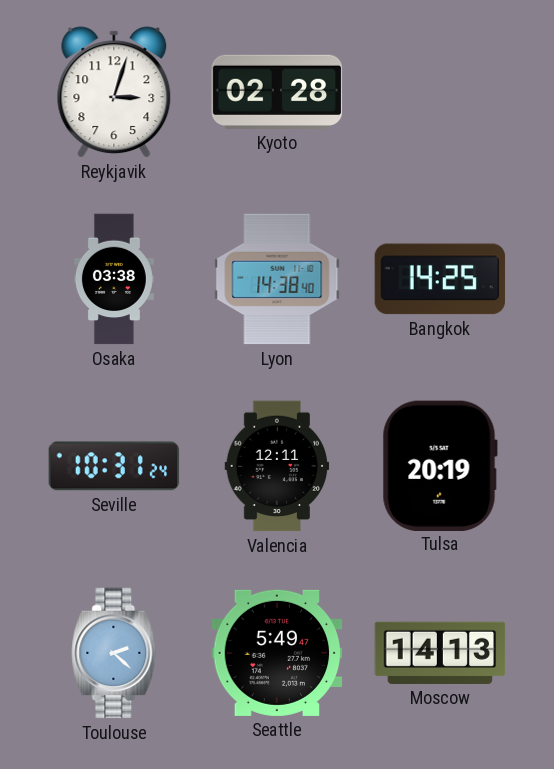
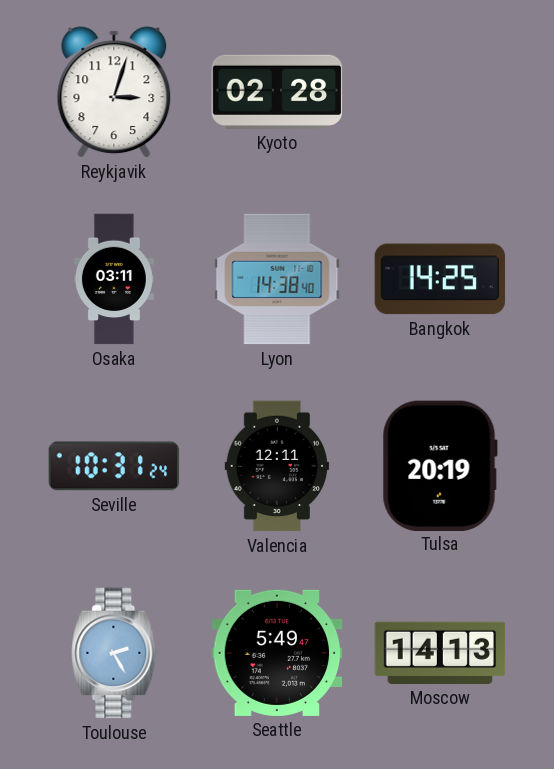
Osaka: 03:38 -> 03:11
Toulouse: 2:22 -> 2:25
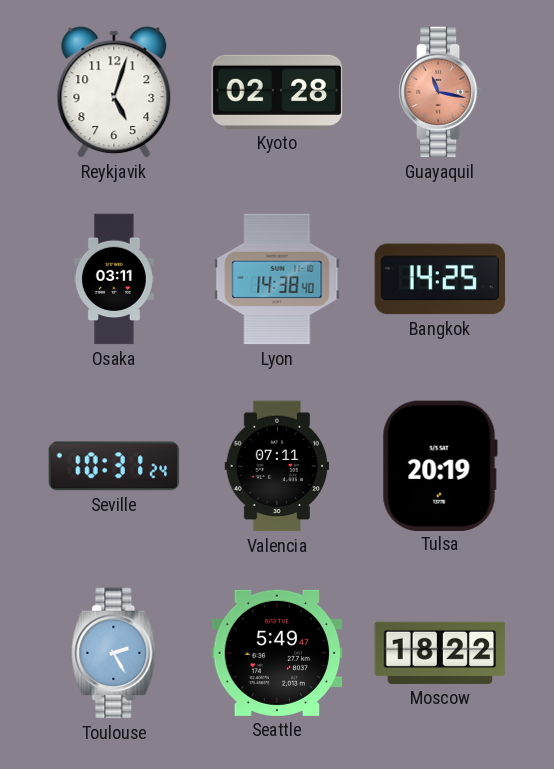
Reykjavik: 3:03 -> 5:03
Guayaquil: none -> 11:17
Valencia: 12:11 -> 07:11
Moscow: 14:13 -> 18:22
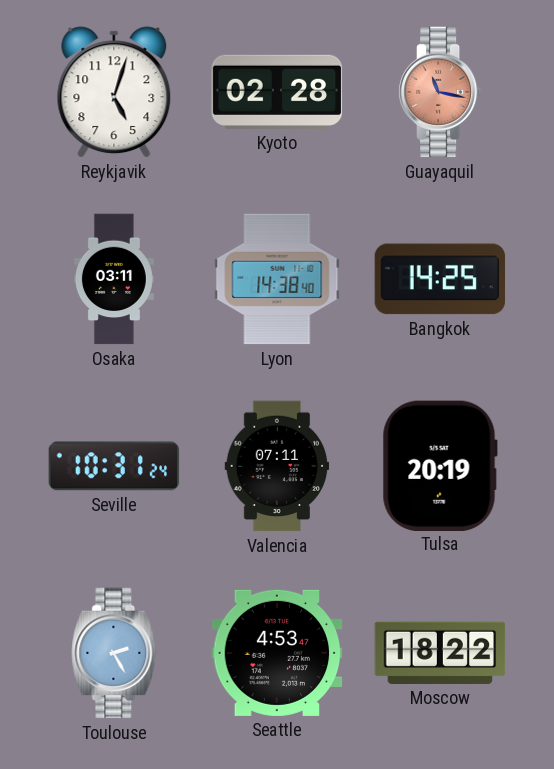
Seattle: 5:49 -> 4:53
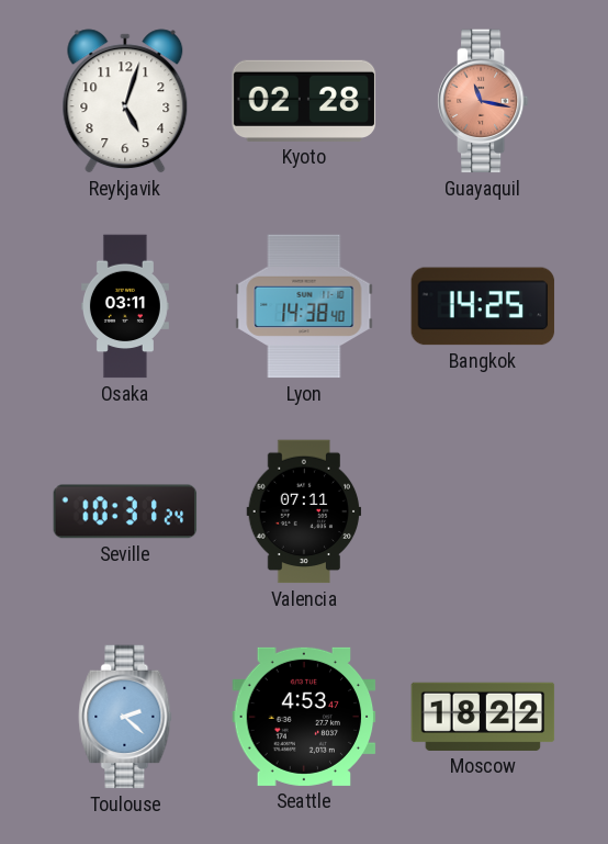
Tulsa: 20:19 -> none
Toulouse: 2:25 -> 2:22
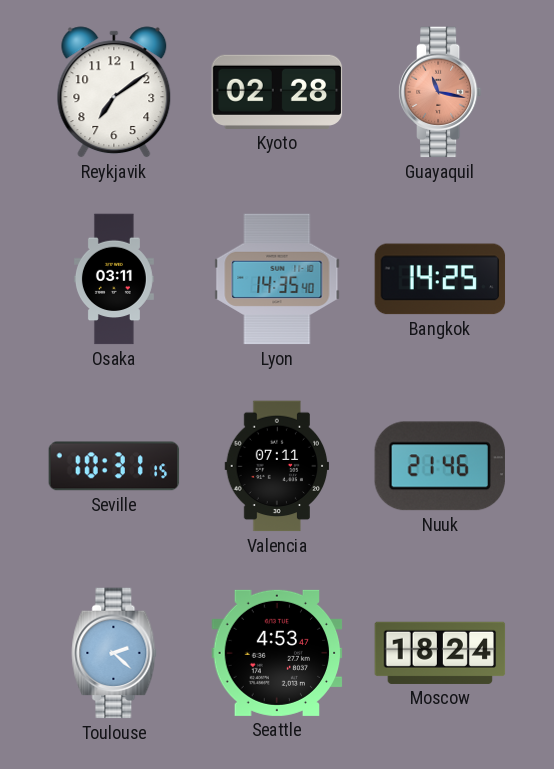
Reykjavik: 5:03 -> 7:09
Lyon: 14:38 -> 14:35
Seville: 10:31:24 -> 10:31:15
Nuuk: none -> 21:46
Moscow: 18:22 -> 18:24
